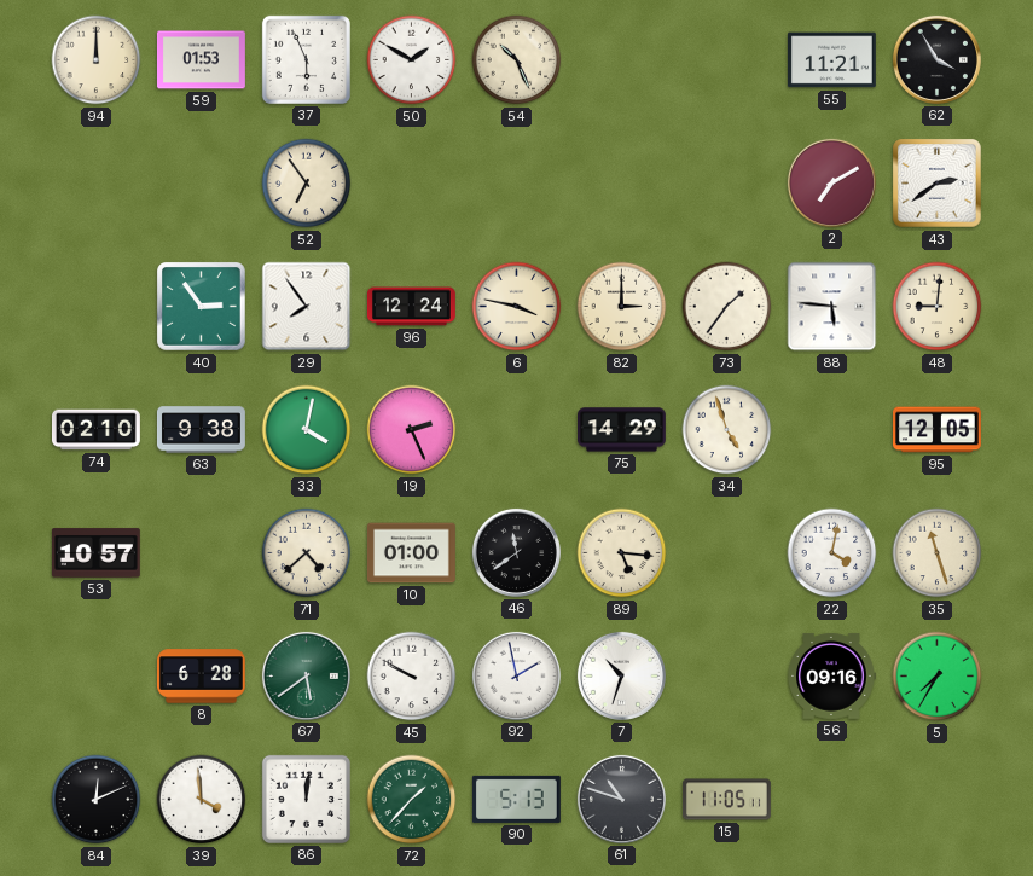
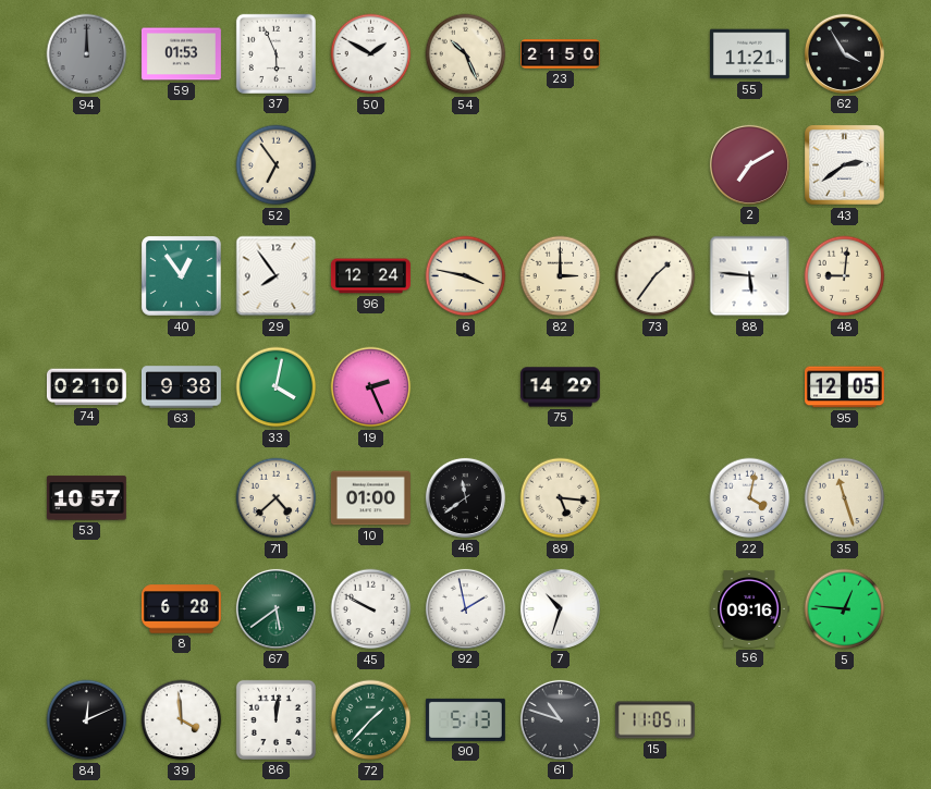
94 dial: cream -> grey
23: none -> 21:50
40: 2:54 -> 12:54
34: 4:57 -> none
5: 7:35 -> 12:46
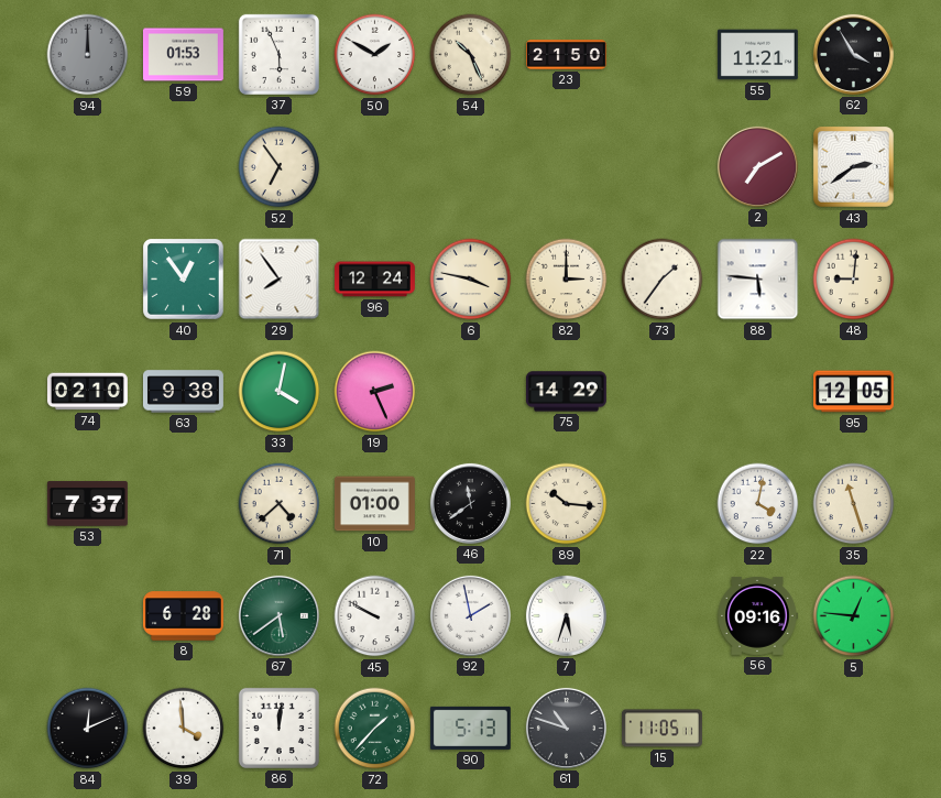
53: 10:57 -> 7:37
89: 5:16 -> 10:16
7: 10:33 -> 5:33
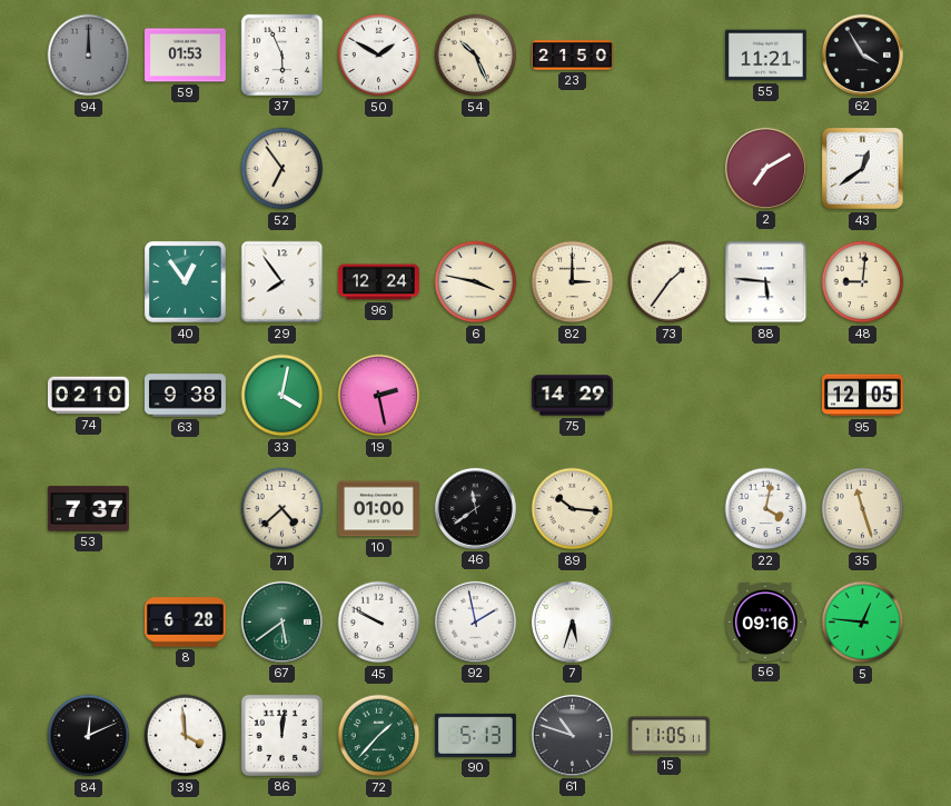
43: 2:39 -> 12:39
19: 2:26 -> 2:28
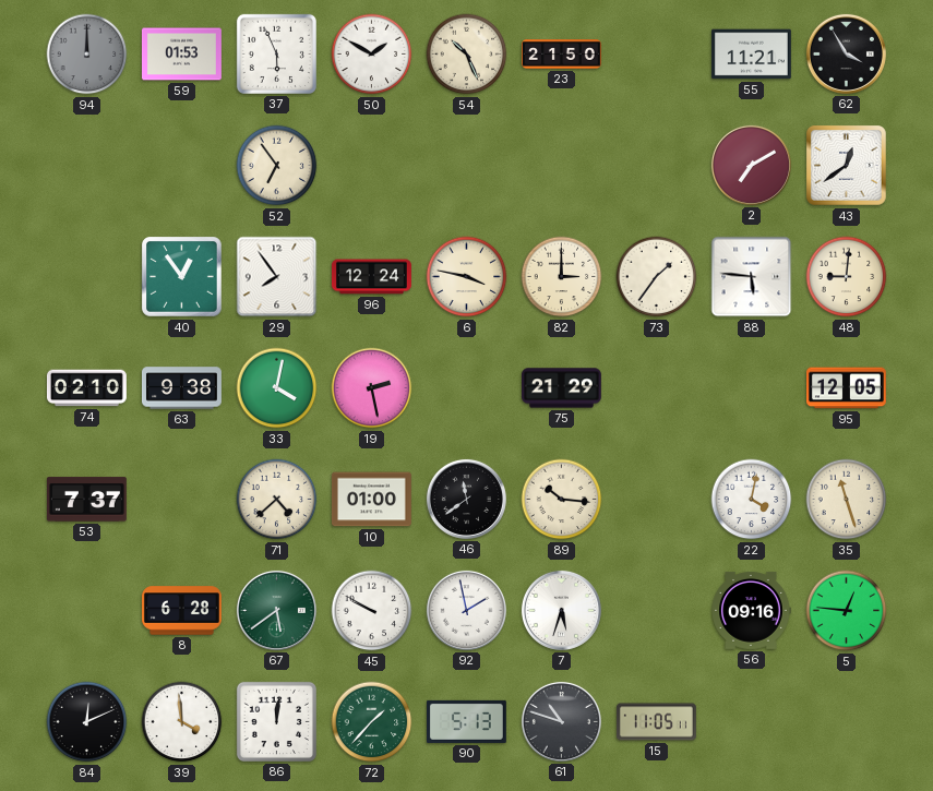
75: 14:29 -> 21:29
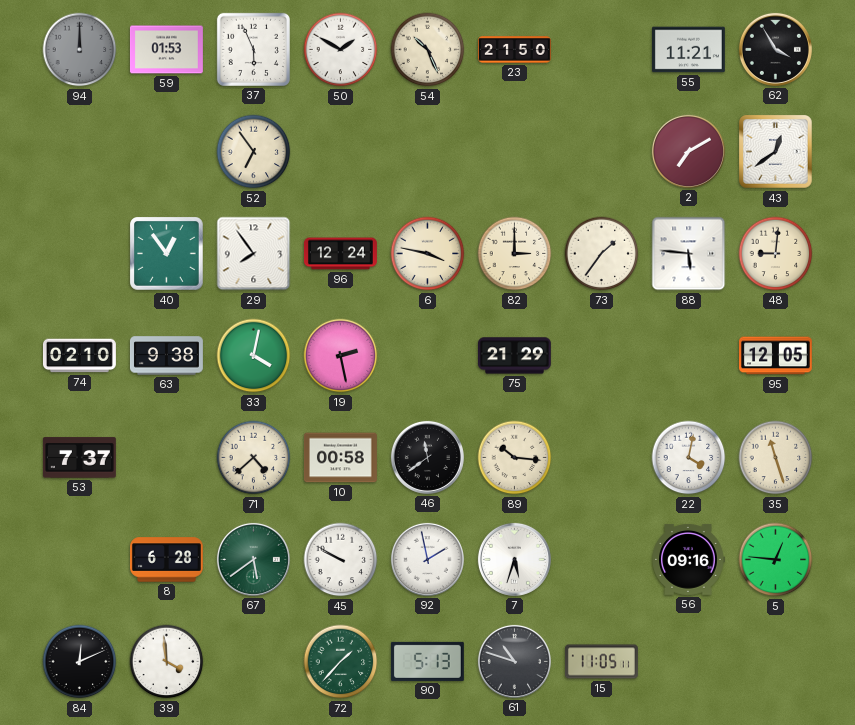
10: 01:00 -> 00:58
86: 12:01 -> none
